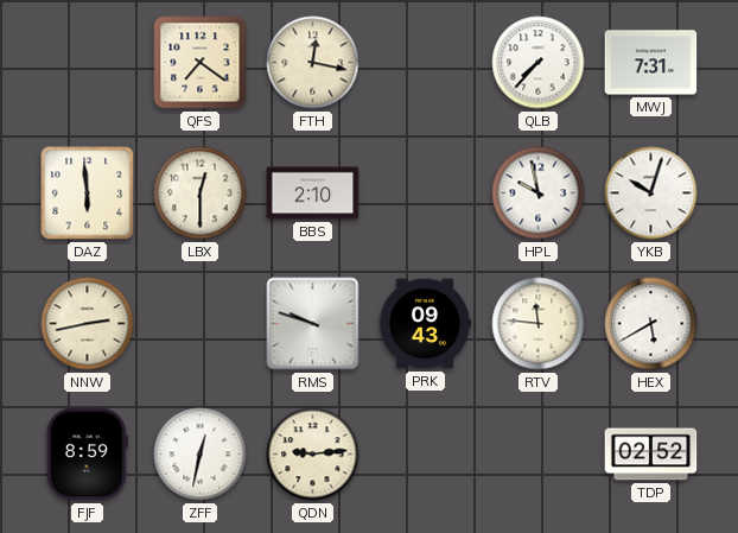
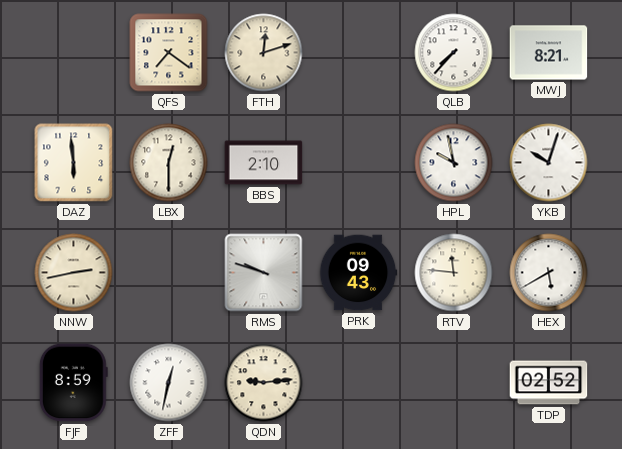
FTH: 12:17 -> 12:12
MWJ: 7:31 -> 8:21
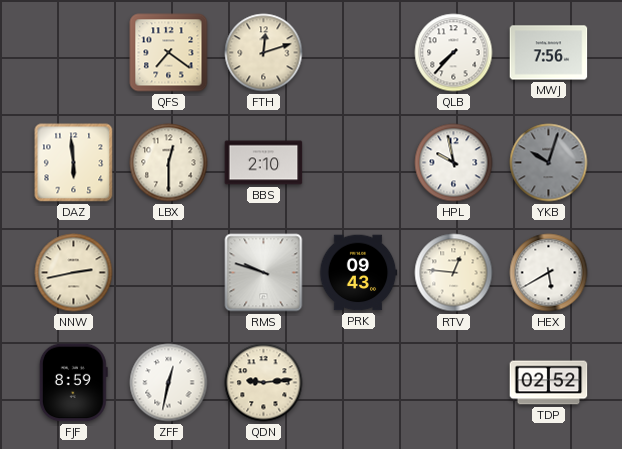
MWJ: 8:21 -> 7:56
YKB dial: white -> grey
RTV: 11:46 -> 12:46
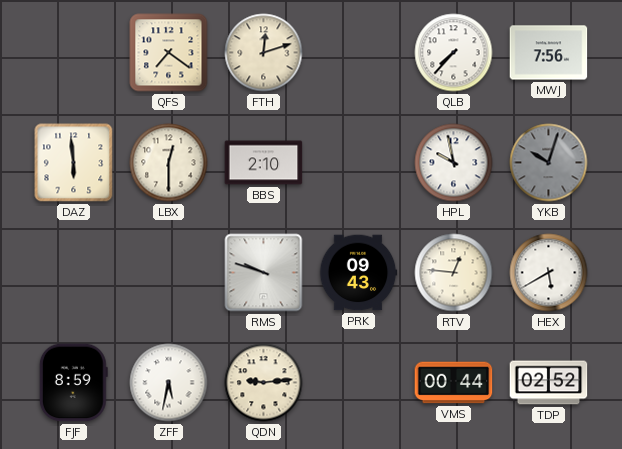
NNW: 2:43 -> none
ZFF: 12:32 -> 5:32
VMS: none -> 00:44
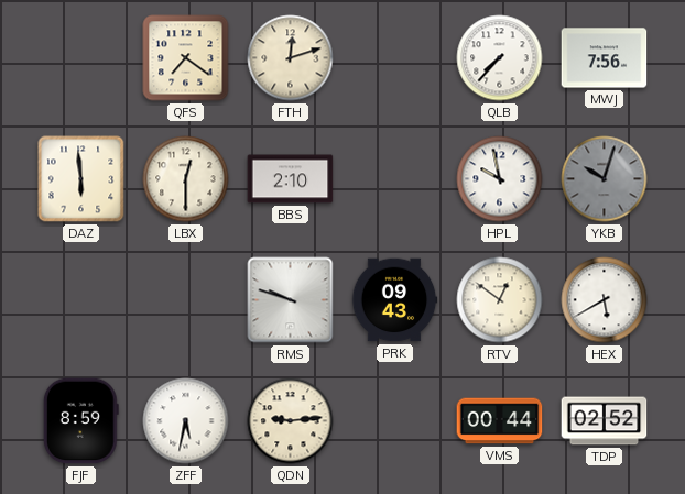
RTV: 12:46 -> 12:51
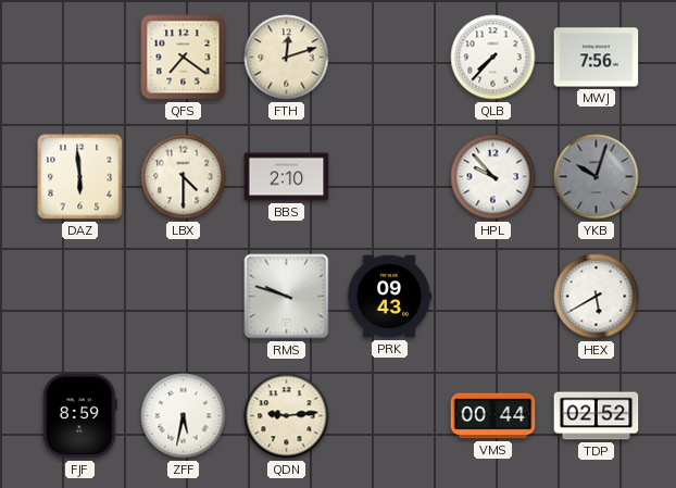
LBX: 12:30 -> 4:30
HPL: 9:58 -> 9:53
RTV: 12:51 -> none
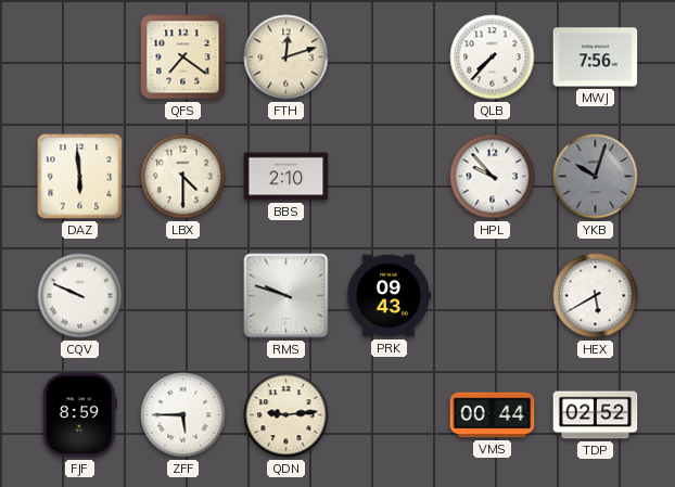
CQV: none -> 9:49
ZFF: 5:32 -> 5:45
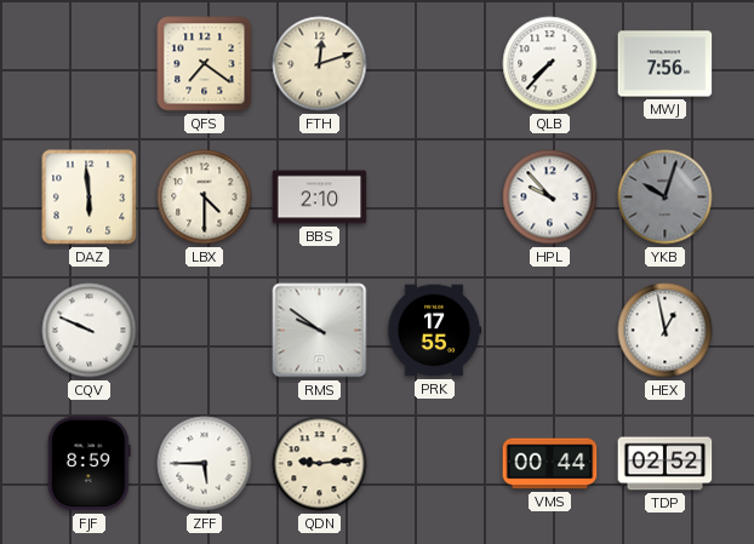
RMS: 9:48 -> 9:51
PRK: 09:43 -> 17:55
HEX: 5:40 -> 12:58
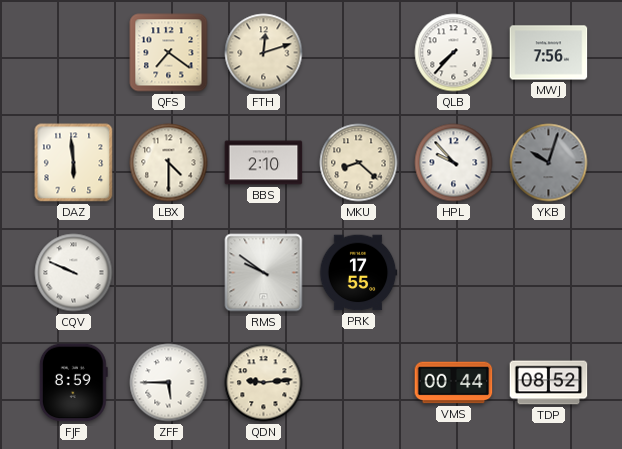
MKU: none -> 8:22
HEX: 12:58 -> none
TDP: 02:52 -> 08:52
